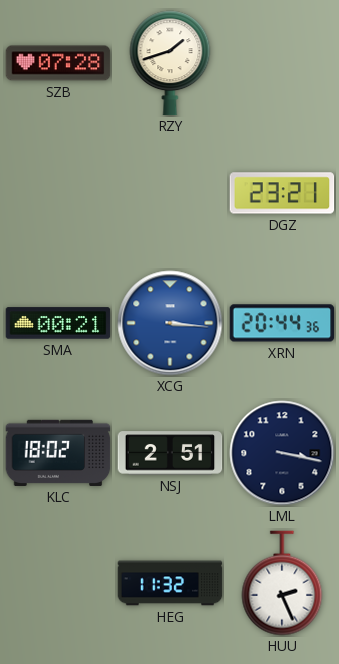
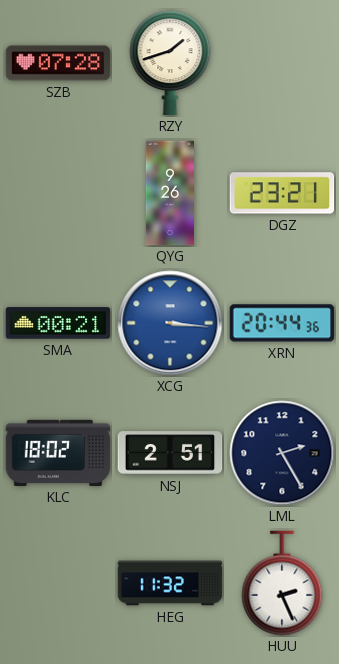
QYG: none -> 9:26
LML: 3:17 -> 2:25
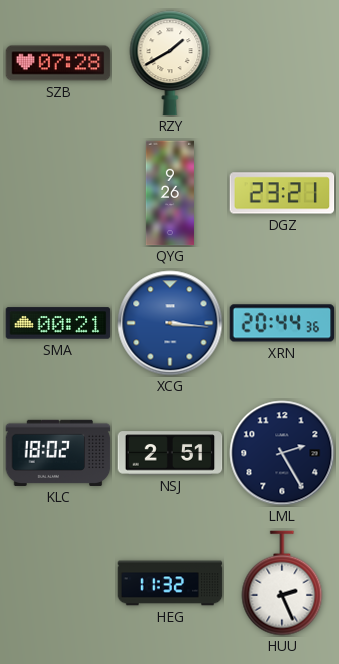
RZY: 1:42 -> 1:40
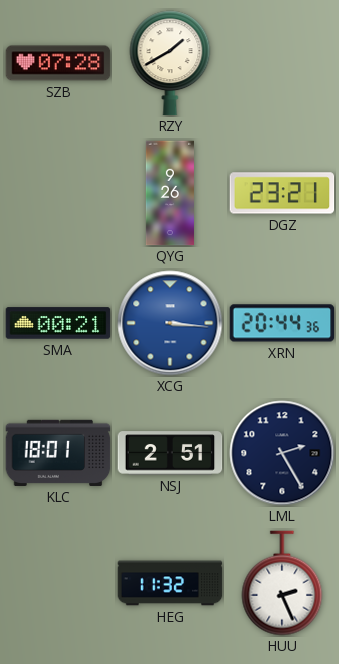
KLC: 18:02 -> 18:01
